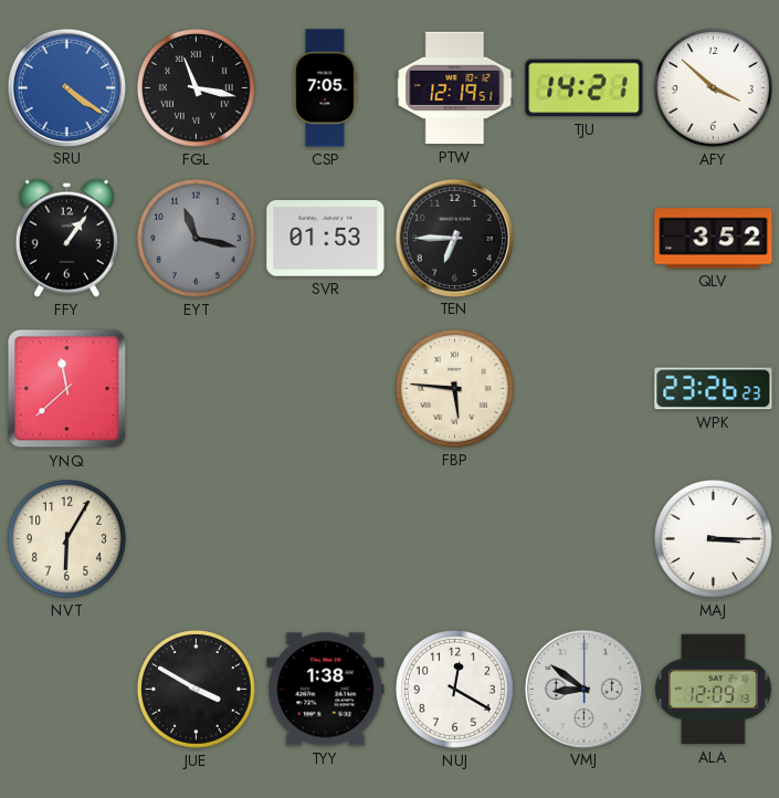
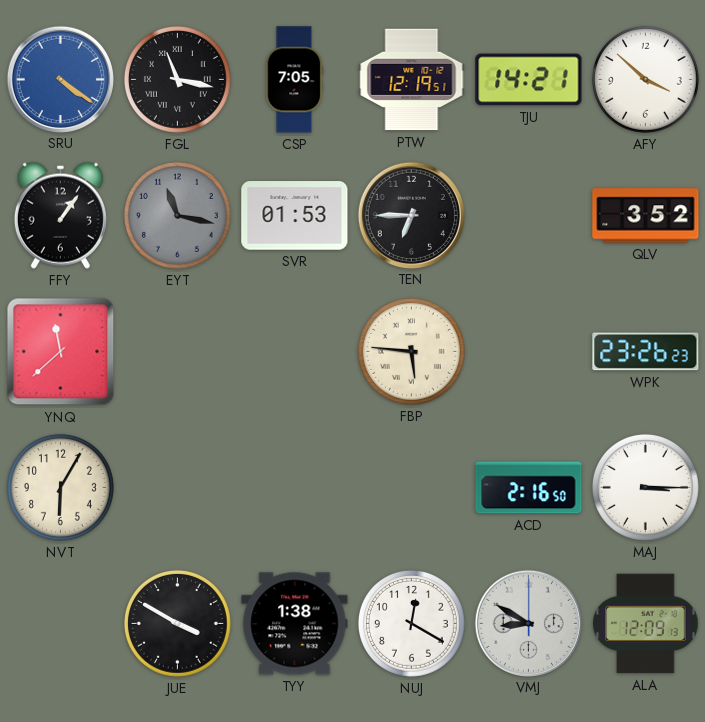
ACD: none -> 2:16
VMJ: 8:51 -> 8:50
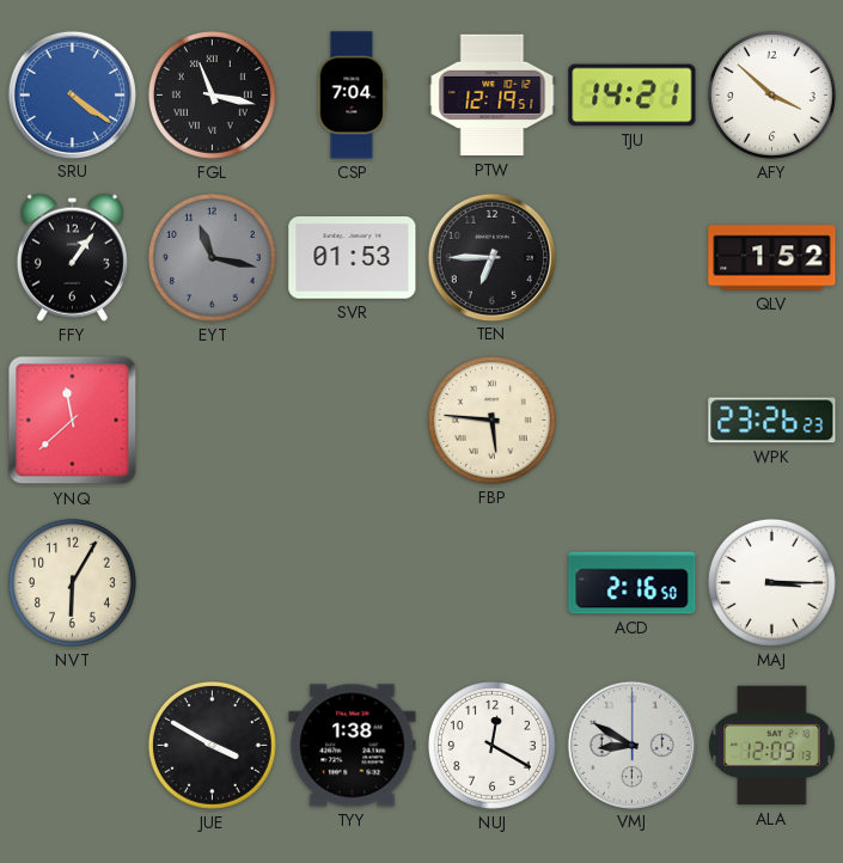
CSP: 7:05 -> 7:04
QLV: 3:52 -> 1:52
